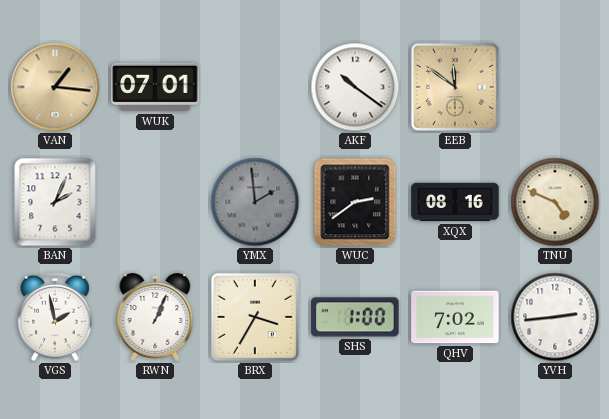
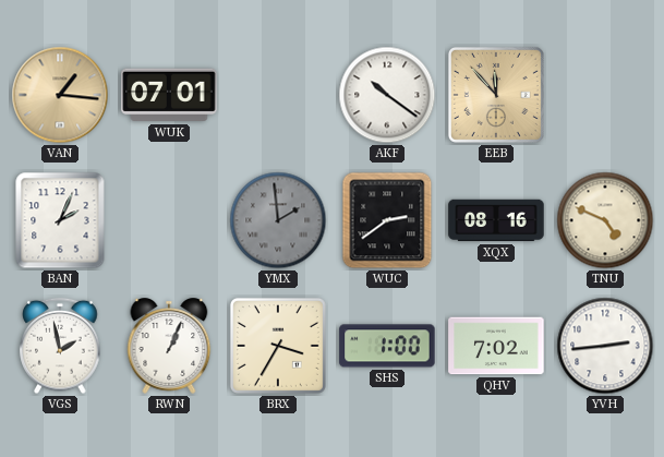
EEB: 11:51 -> 11:53
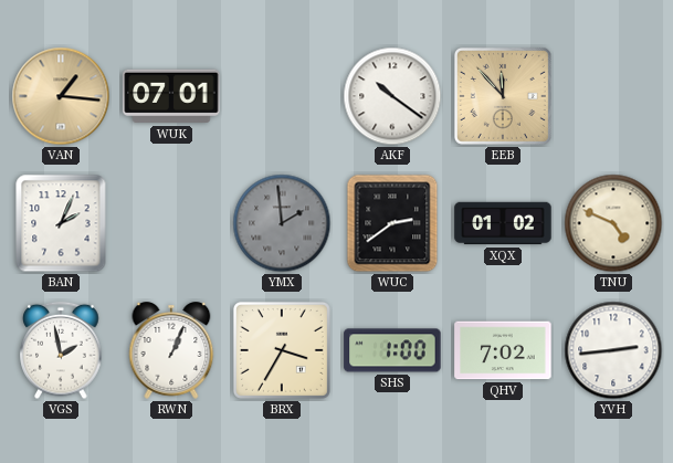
XQX: 08:16 -> 01:02
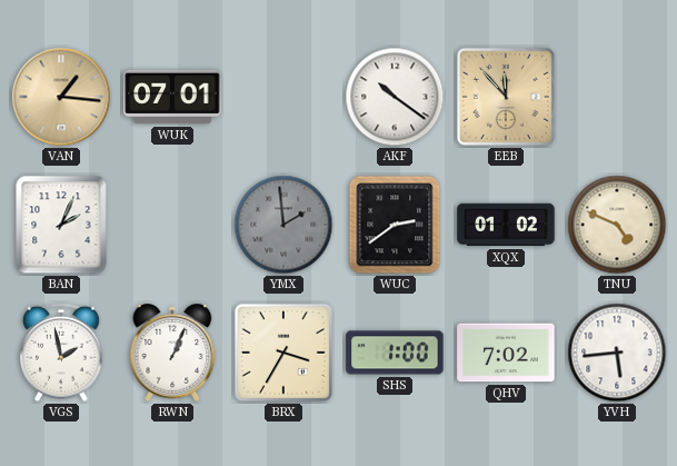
YVH: 2:44 -> 5:44
